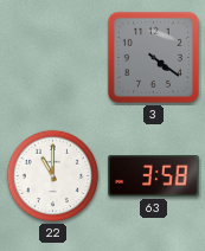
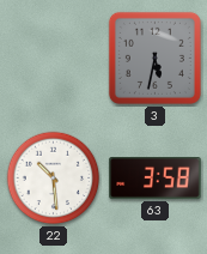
3: 4:21 -> 5:32
22: 11:00 -> 10:29
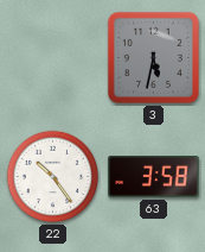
22: 10:29 -> 10:24
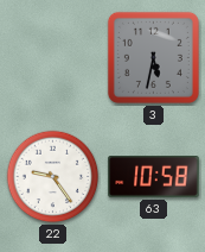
22: 10:24 -> 9:24
63: 3:58 -> 10:58
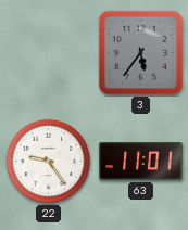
3: 5:32 -> 5:36
63: 10:58 -> 11:01
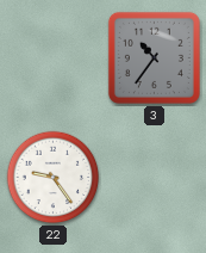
3: 5:36 -> 10:36
63: 11:01 -> none
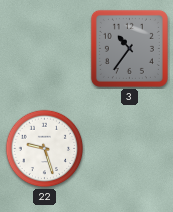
22: 9:24 -> 9:27
